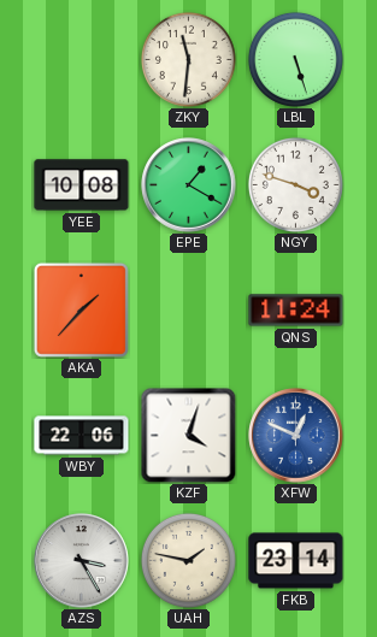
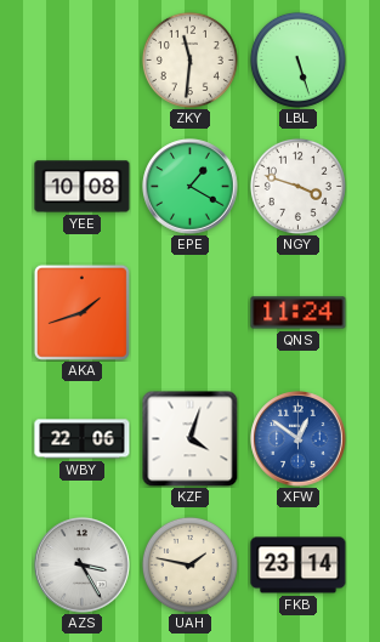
AKA: 1:37 -> 1:42
XFW: 12:49 -> 12:51
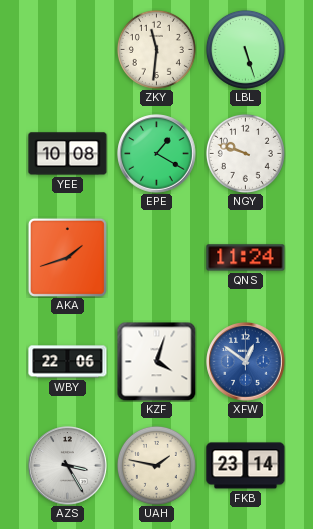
NGY: 3:48 -> 9:48
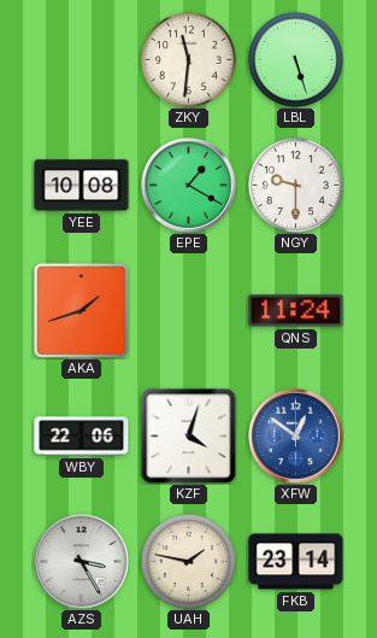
NGY: 9:48 -> 9:30
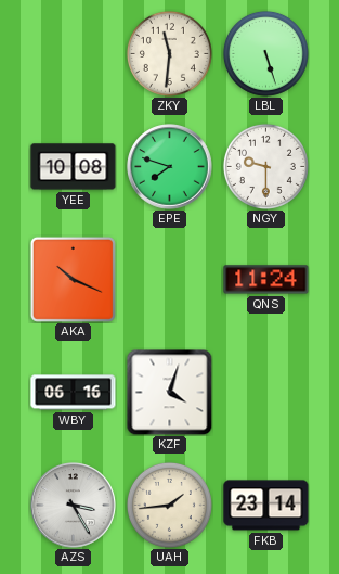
EPE: 1:20 -> 7:48
AKA: 1:42 -> 10:19
WBY: 22:06 -> 06:16
XFW: 12:51 -> none
UAH: 1:47 -> 1:44
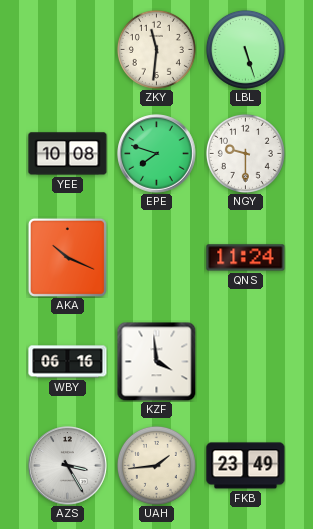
KZF: 4:03 -> 3:59
FKB: 23:14 -> 23:49
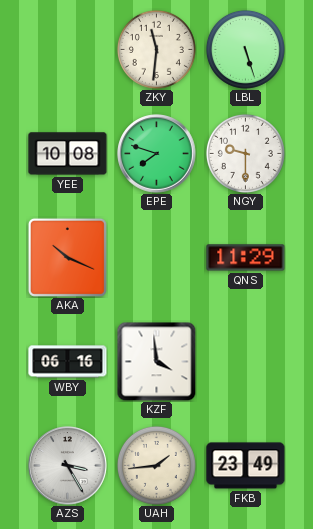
QNS: 11:24 -> 11:29
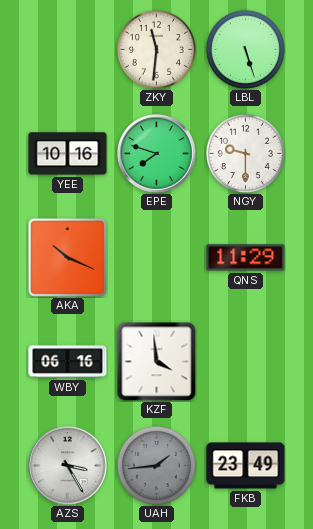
YEE: 10:08 -> 10:16
UAH dial: cream -> grey
